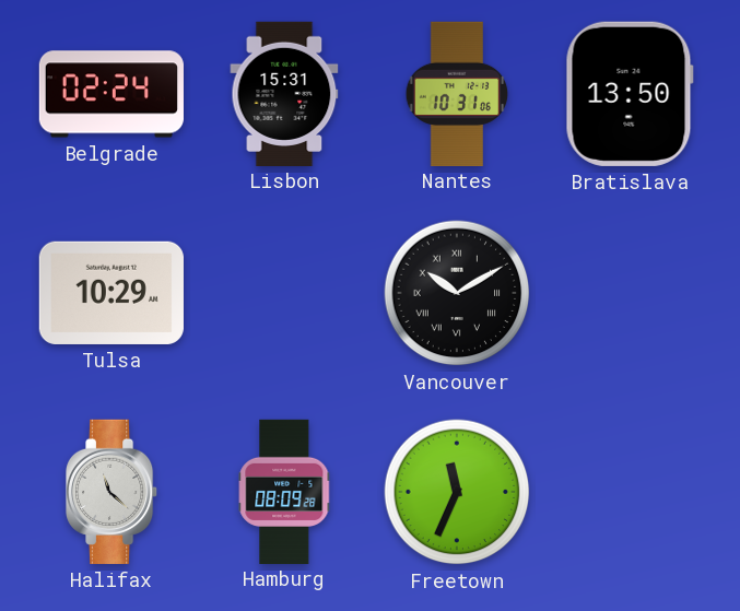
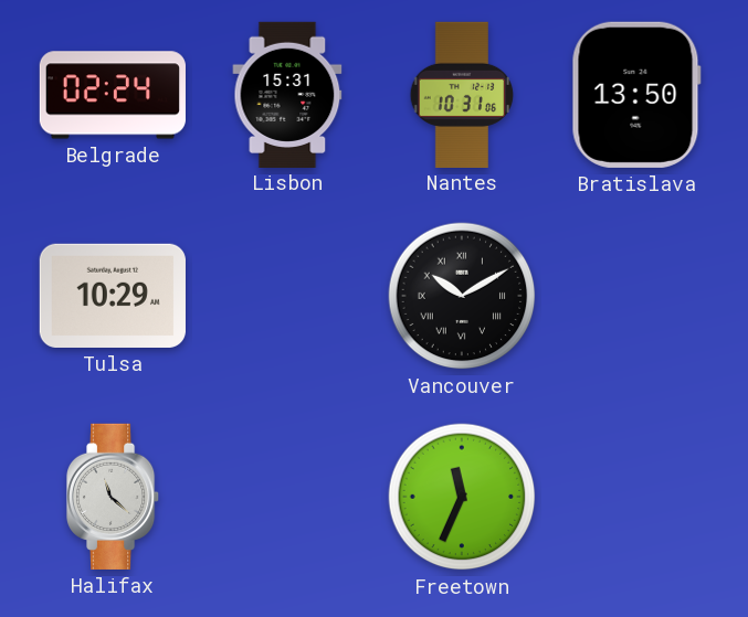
Hamburg: 08:09 -> none
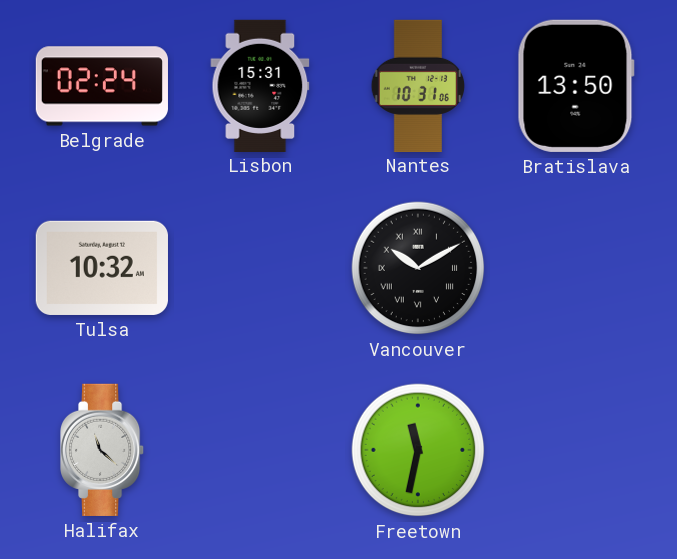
Tulsa: 10:29 -> 10:32
Freetown: 11:34 -> 11:32
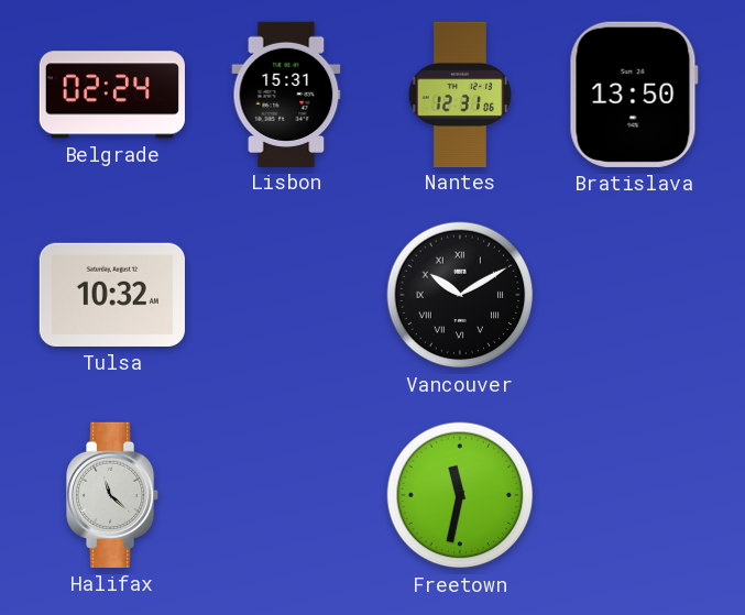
Nantes: 10:31 -> 12:31
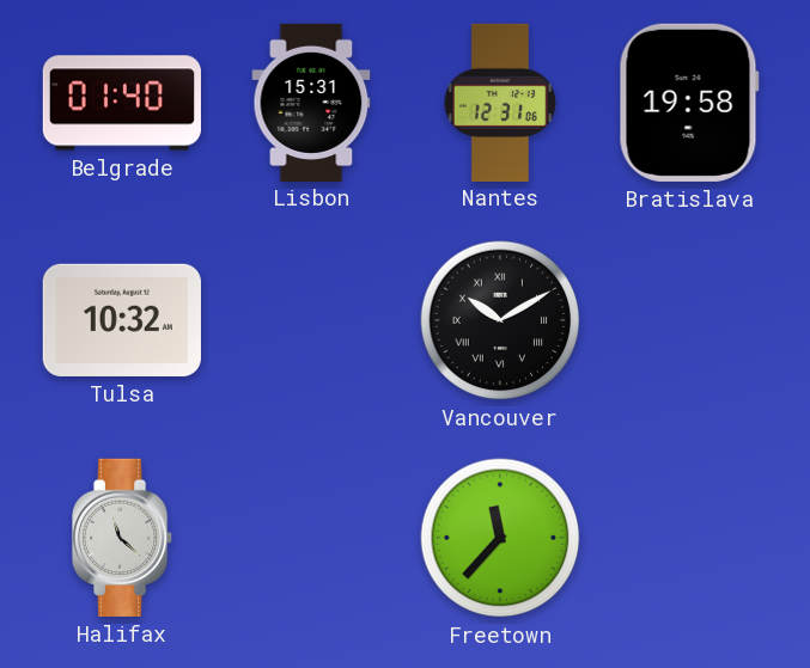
Belgrade: 02:24 -> 01:40
Bratislava: 13:50 -> 19:58
Freetown: 11:32 -> 11:37
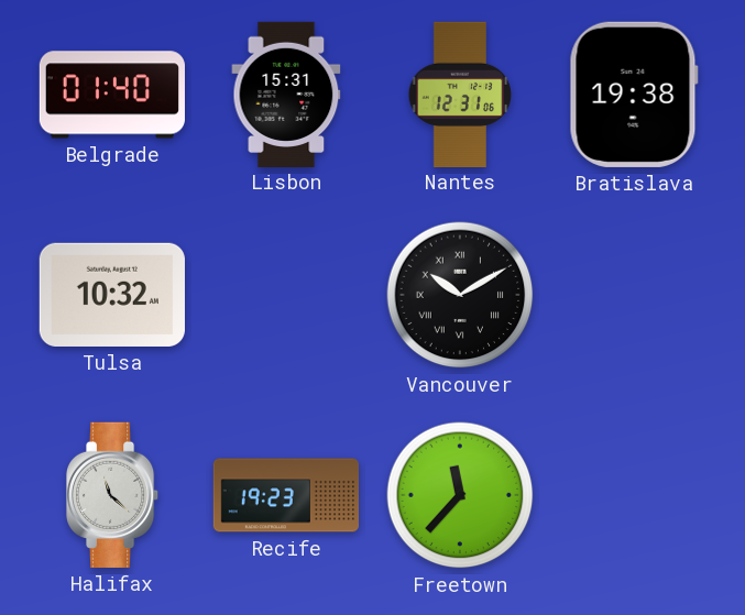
Bratislava: 19:58 -> 19:38
Recife: none -> 19:23
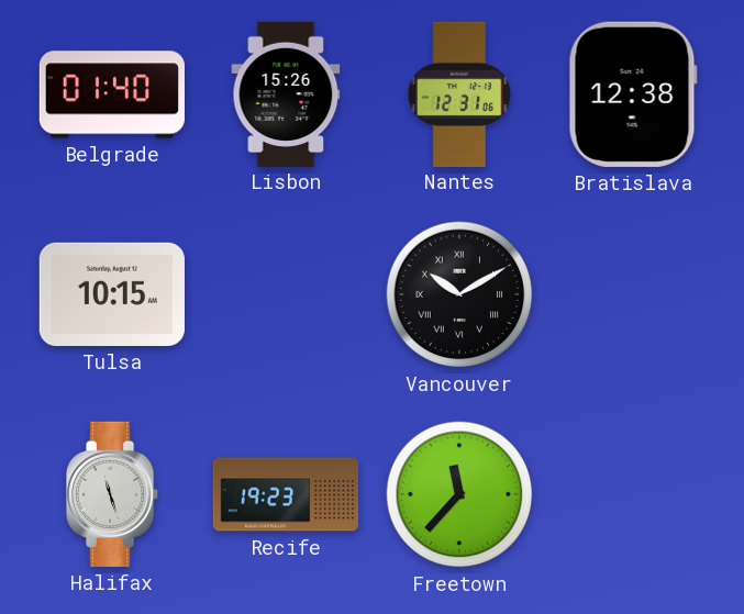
Lisbon: 15:31 -> 15:26
Bratislava: 19:38 -> 12:38
Tulsa: 10:32 -> 10:15
Halifax: 11:22 -> 11:27
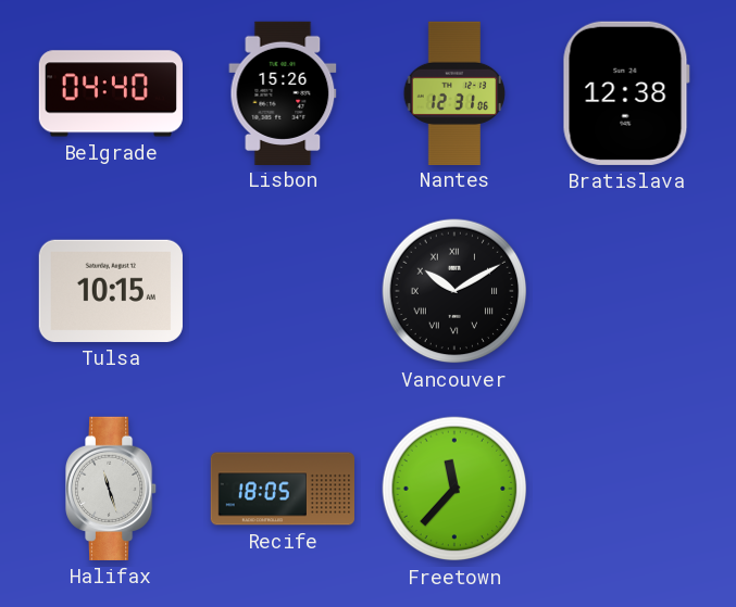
Belgrade: 01:40 -> 04:40
Recife: 19:23 -> 18:05
